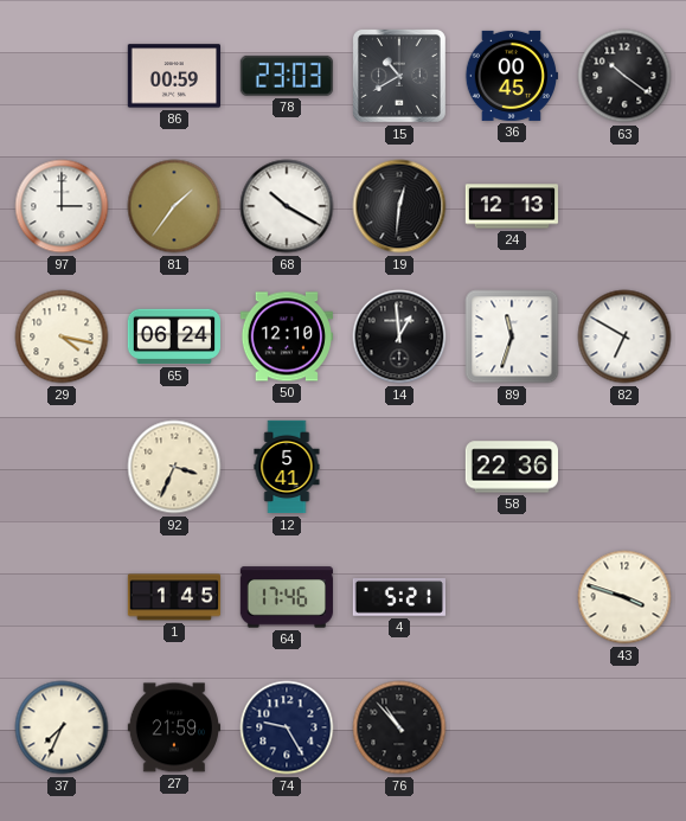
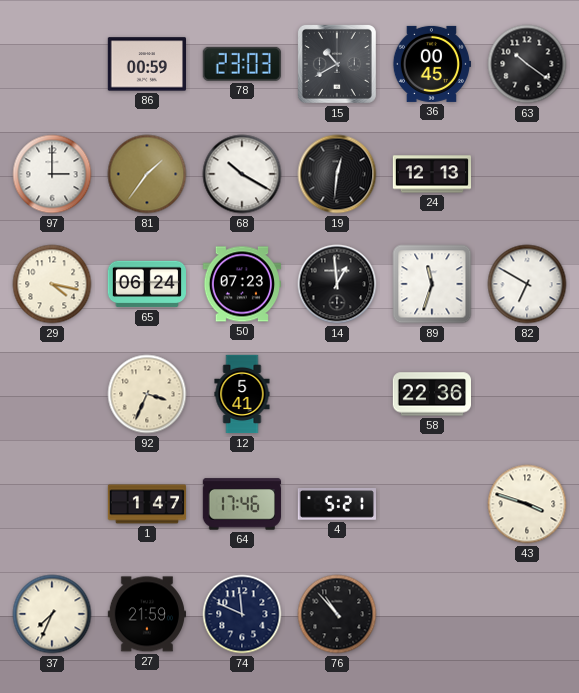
50: 12:10 -> 07:23
1: 1:45 -> 1:47
74: 9:25 -> 11:49
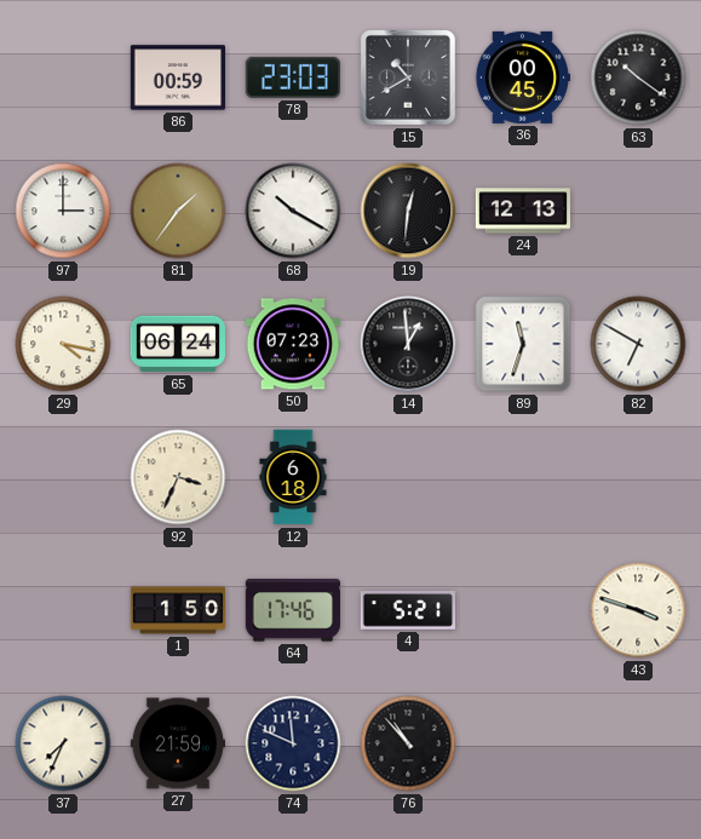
12: 5:41 -> 6:18
58: 22:36 -> none
1: 1:47 -> 1:50
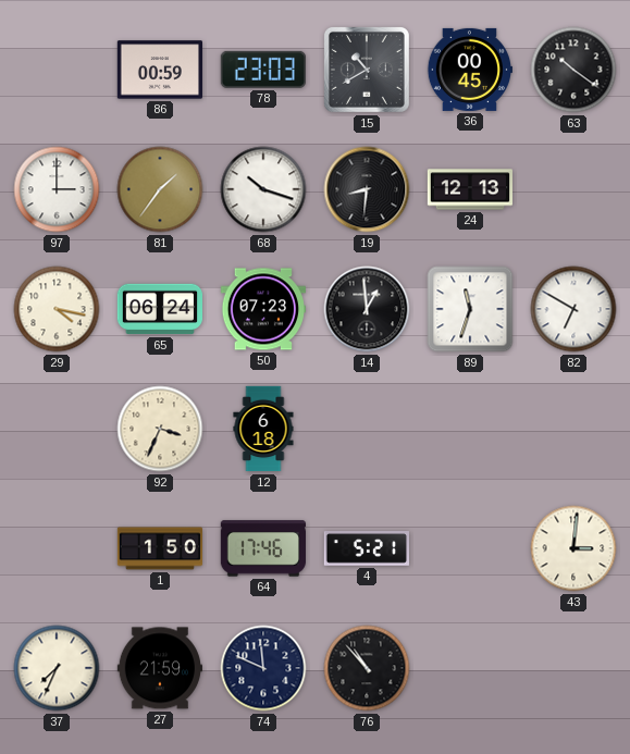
68: 10:20 -> 10:18
19: 12:31 -> 8:31
43: 3:48 -> 3:01
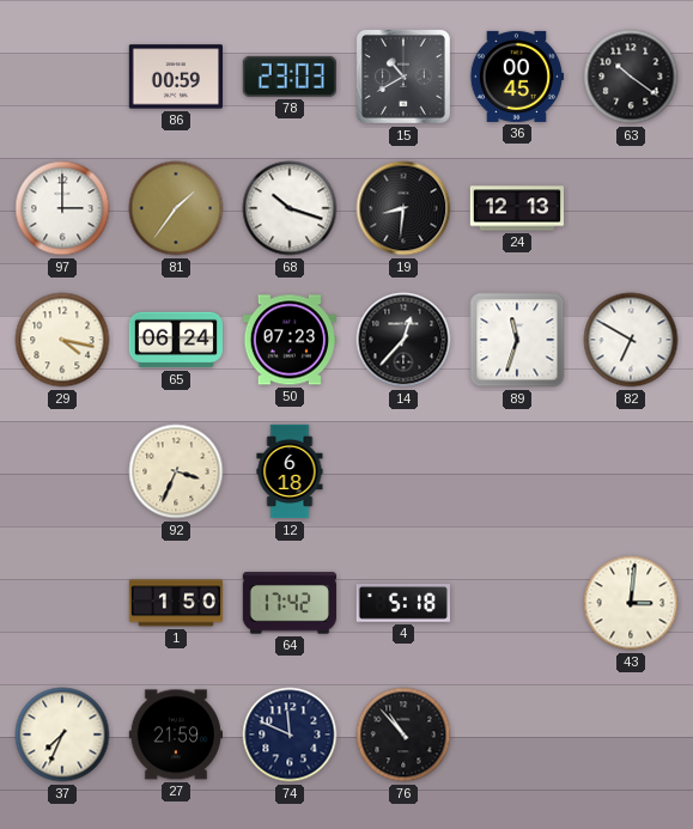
14: 12:59 -> 12:37
64: 17:46 -> 17:42
4: 5:21 -> 5:18
